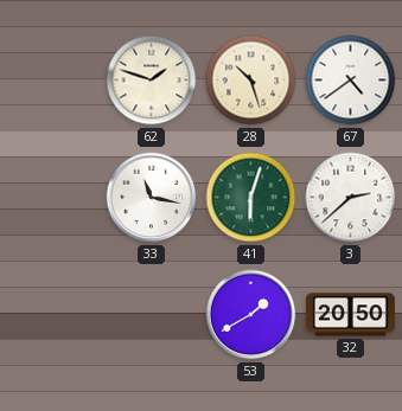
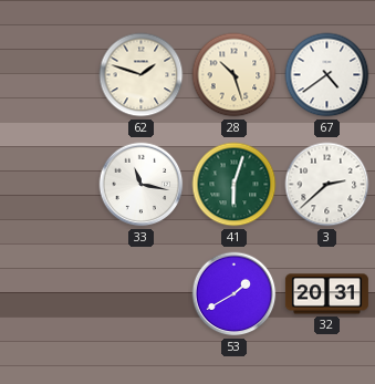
32: 20:50 -> 20:31
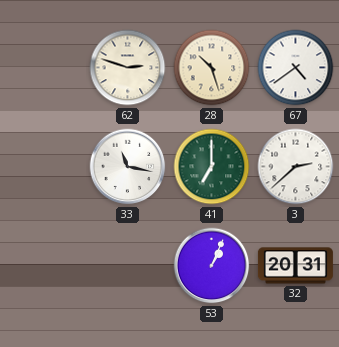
62: 1:48 -> 2:48
41: 6:03 -> 7:00
53: 1:40 -> 1:04
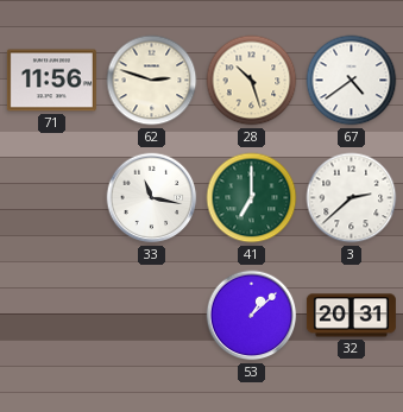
71: none -> 11:56
53: 1:04 -> 1:08
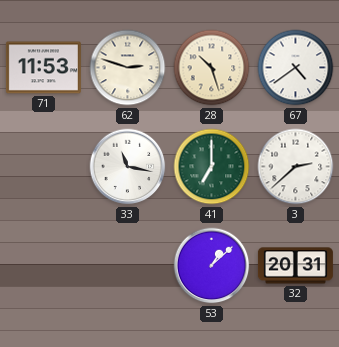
71: 11:56 -> 11:53
